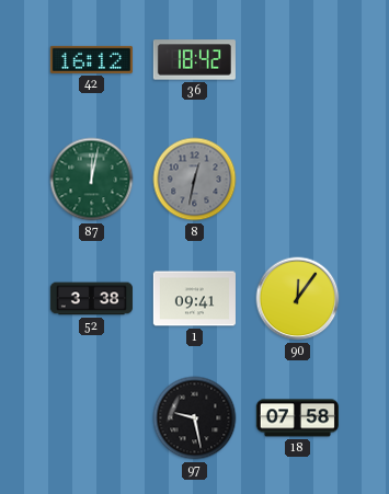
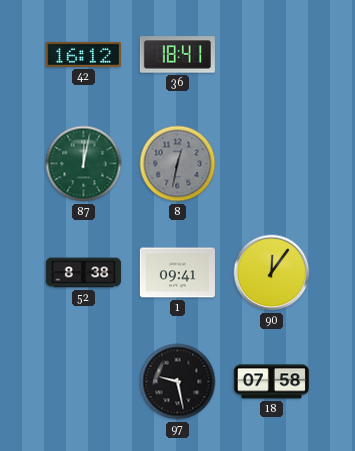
36: 18:42 -> 18:41
52: 3:38 -> 8:38
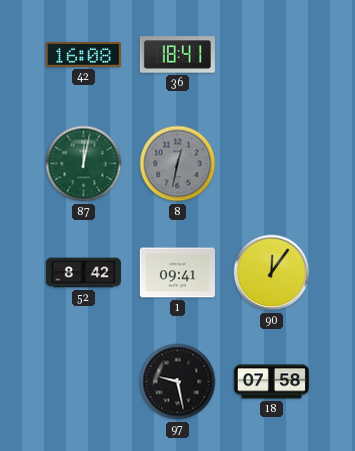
42: 16:12 -> 16:08
52: 8:38 -> 8:42
